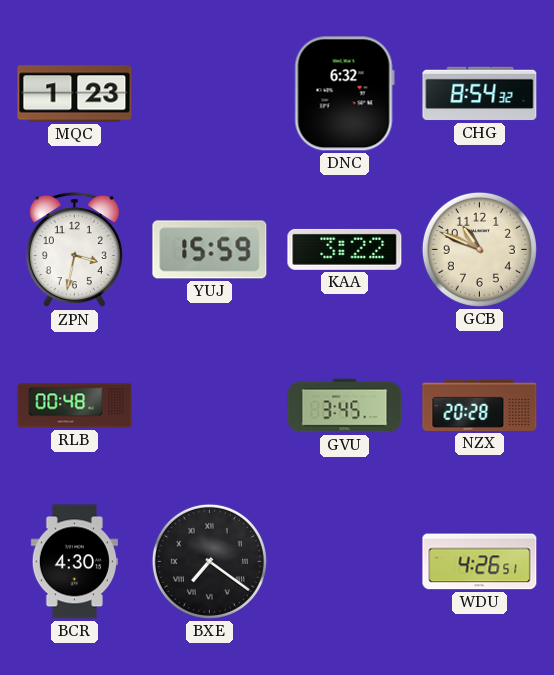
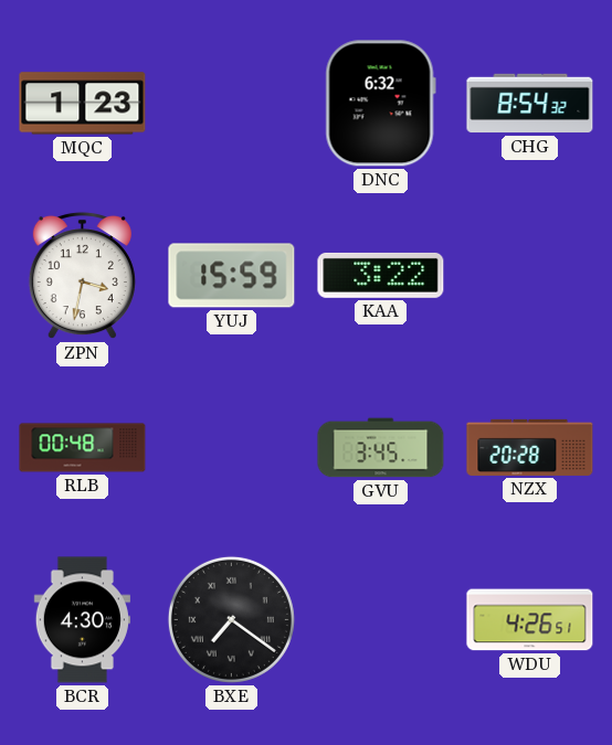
GCB: 10:49 -> none
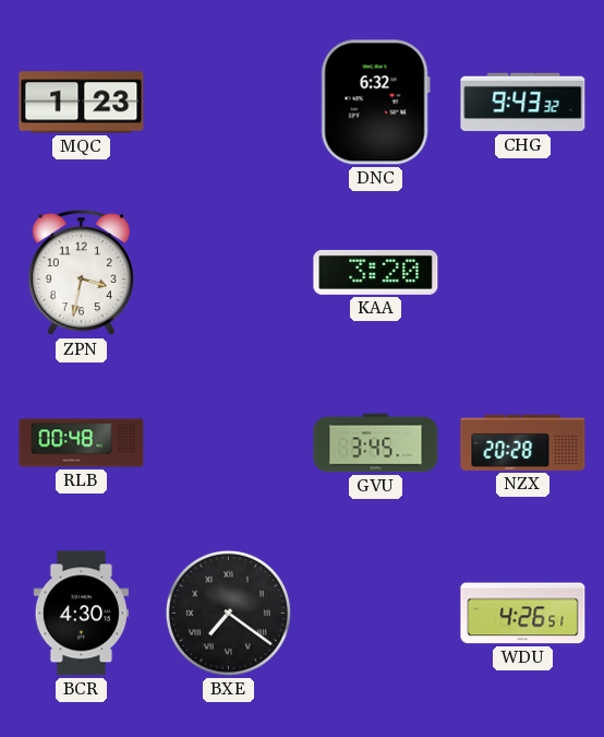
CHG: 8:54 -> 9:43
YUJ: 15:59 -> none
KAA: 3:22 -> 3:20
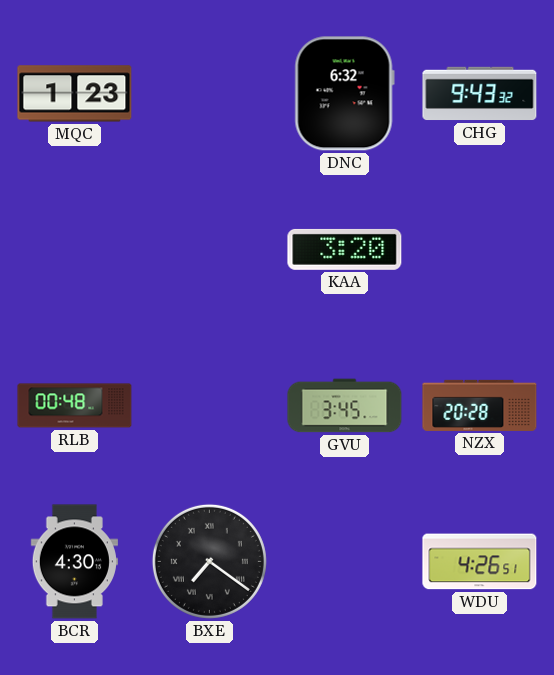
ZPN: 3:32 -> none
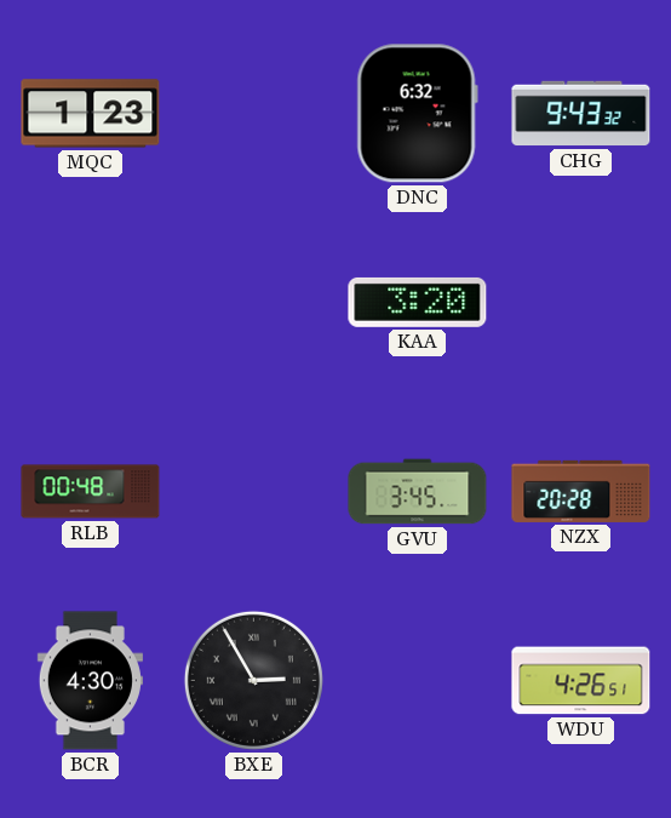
BXE: 7:21 -> 2:55
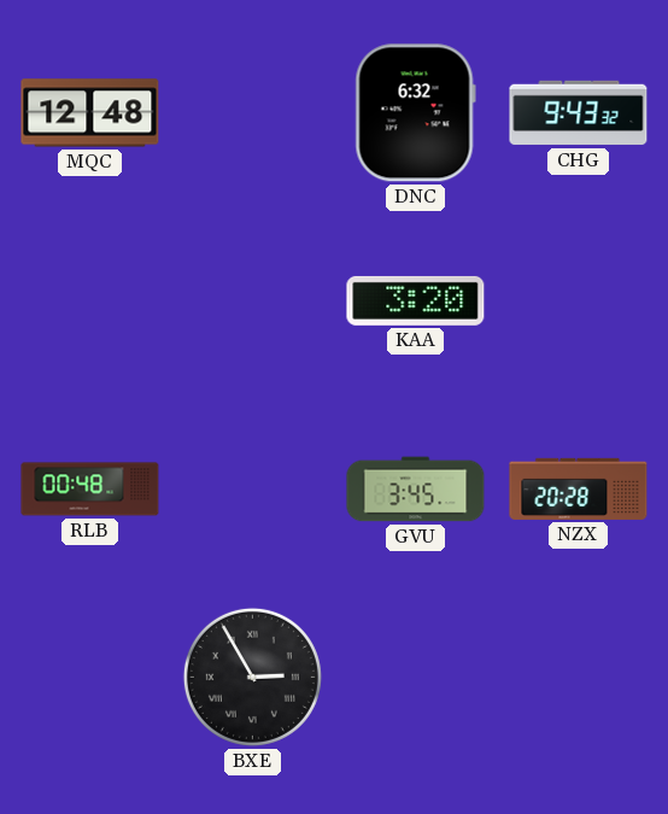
MQC: 1:23 -> 12:48
BCR: 4:30 -> none
WDU: 4:26 -> none
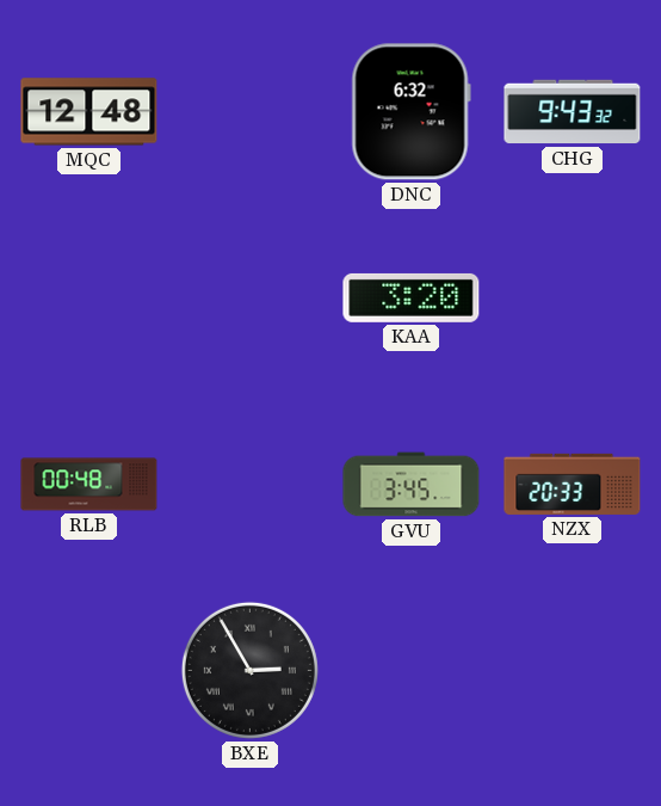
NZX: 20:28 -> 20:33
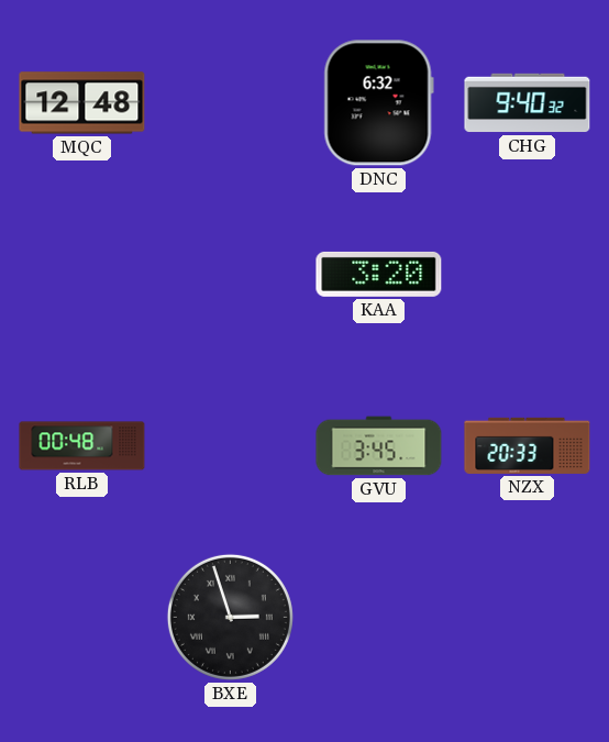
CHG: 9:43 -> 9:40
BXE: 2:55 -> 2:57
